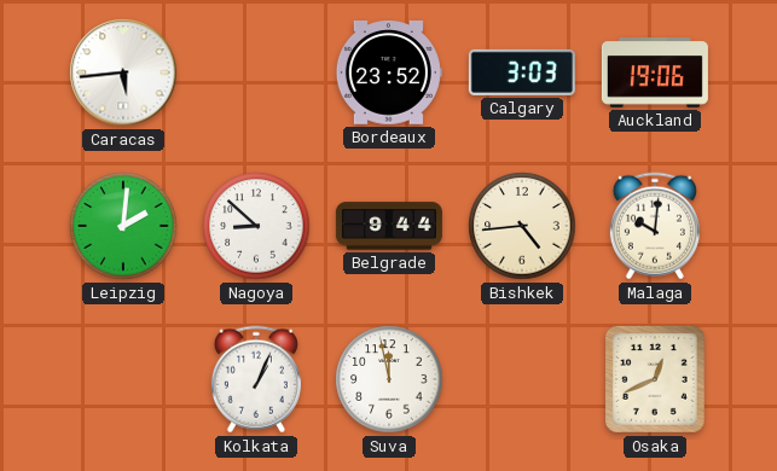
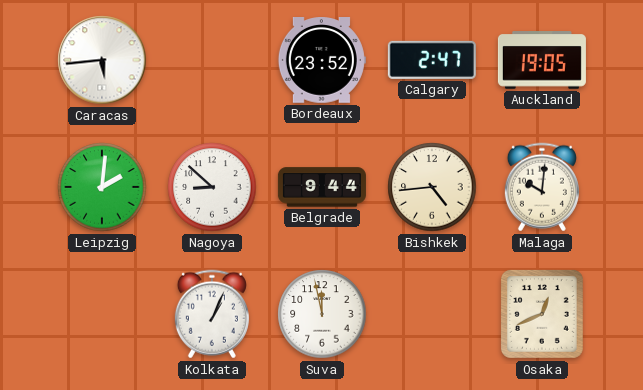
Calgary: 3:03 -> 2:47
Auckland: 19:06 -> 19:05
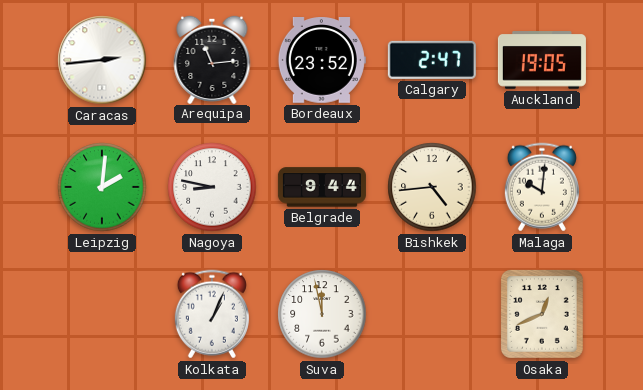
Caracas: 5:44 -> 2:44
Arequipa: none -> 11:14
Nagoya: 8:52 -> 8:47
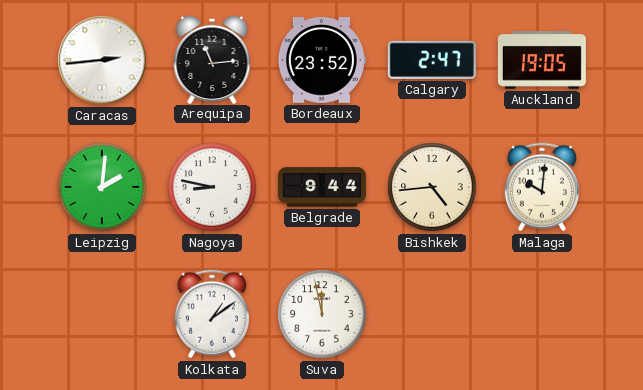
Kolkata: 1:04 -> 1:09
Osaka: 12:41 -> none
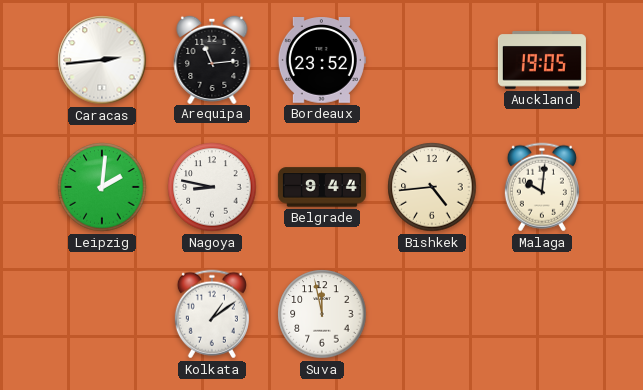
Calgary: 2:47 -> none
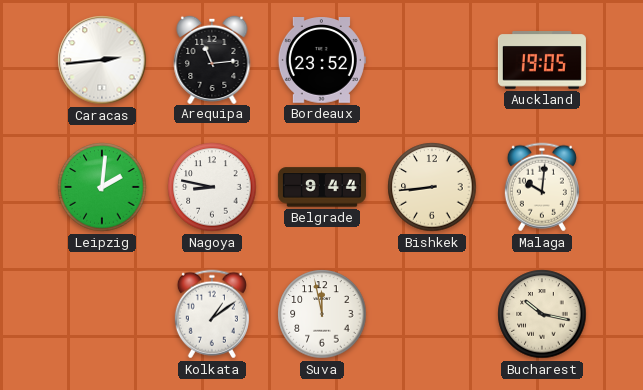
Bishkek: 4:44 -> 8:44
Bucharest: none -> 10:17
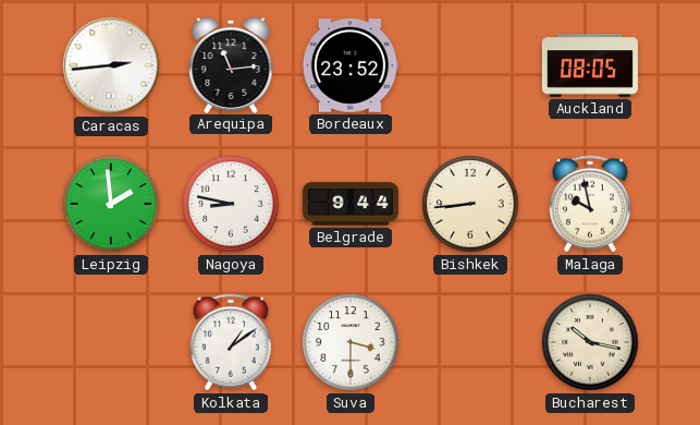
Auckland: 19:05 -> 08:05
Leipzig: 2:01 -> 1:59
Malaga: 10:01 -> 9:58
Suva: 11:58 -> 3:30
